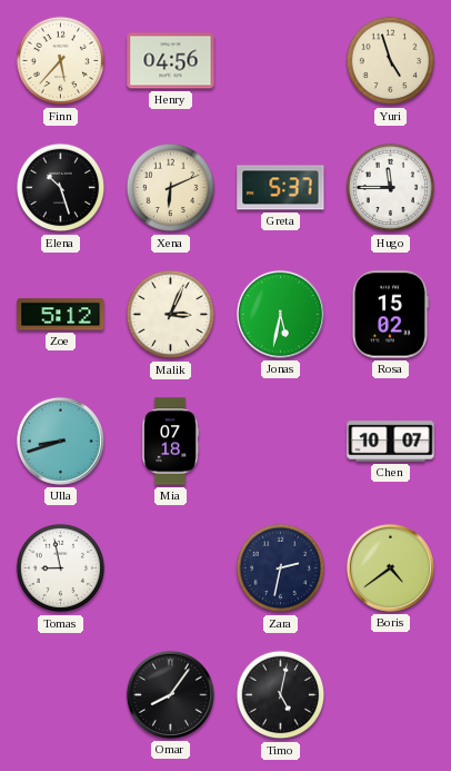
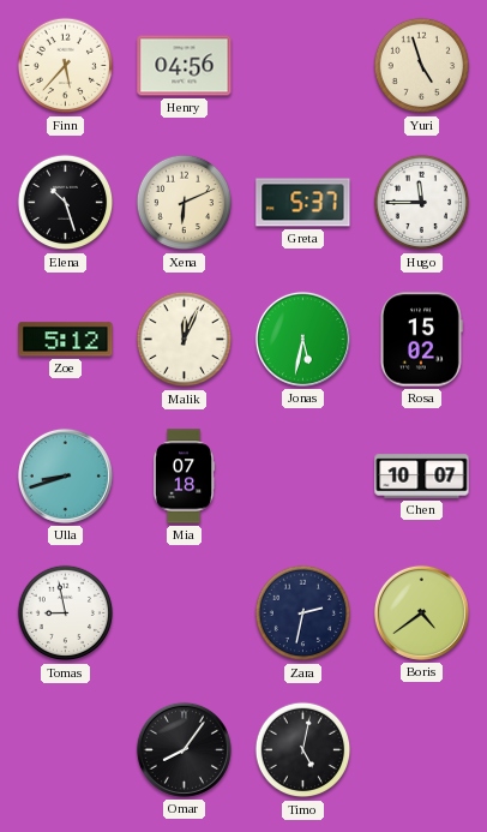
Malik: 3:04 -> 12:04
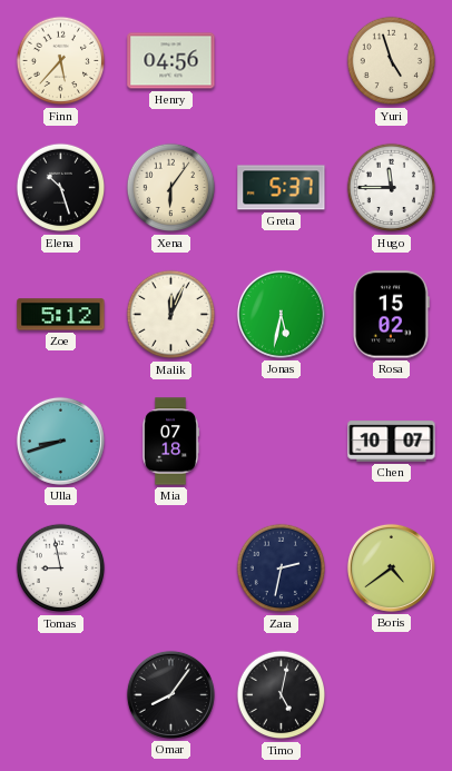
Xena: 6:11 -> 6:06
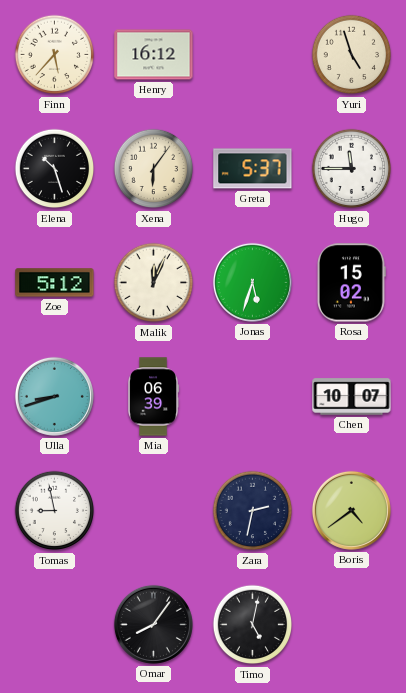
Henry: 04:56 -> 16:12
Jonas: 5:32 -> 5:33
Mia: 07:18 -> 06:39
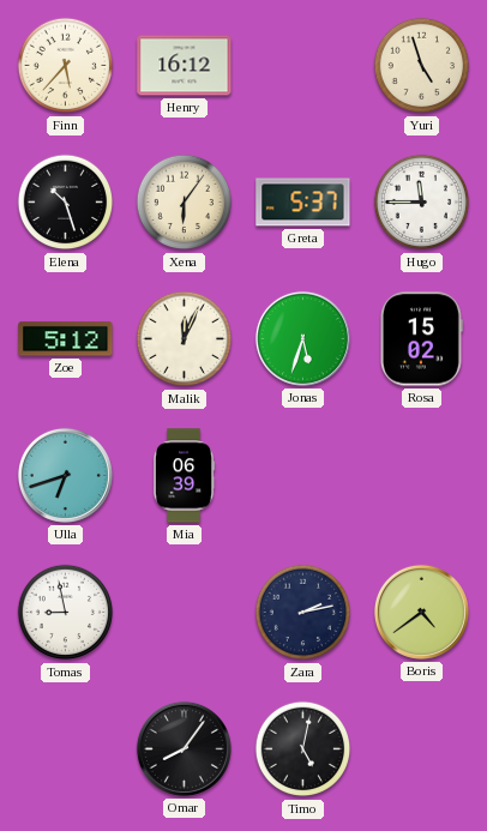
Ulla: 8:42 -> 6:42
Chen: 10:07 -> none
Zara: 2:32 -> 2:13
